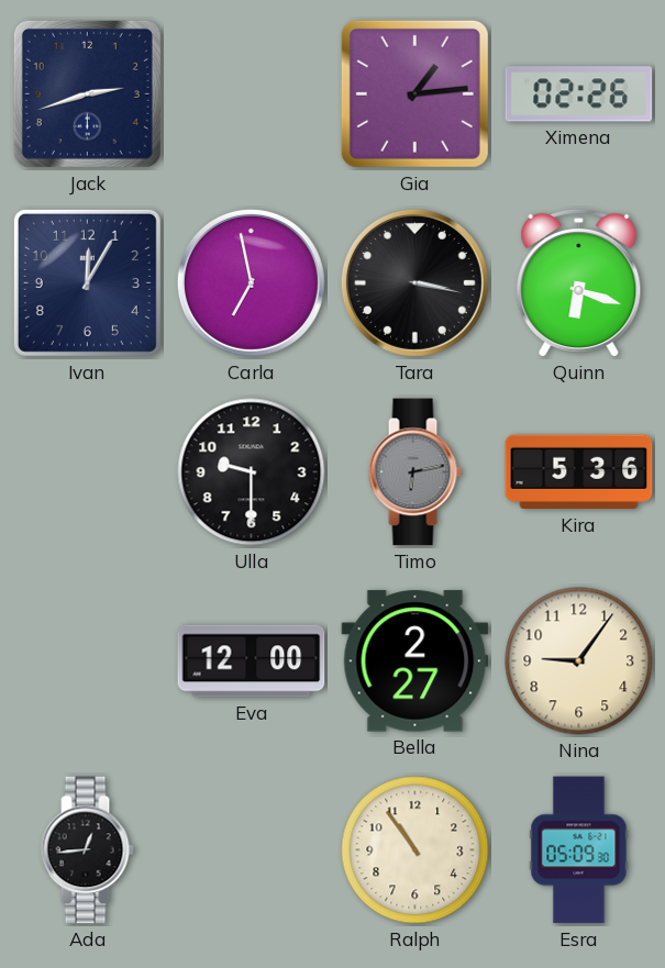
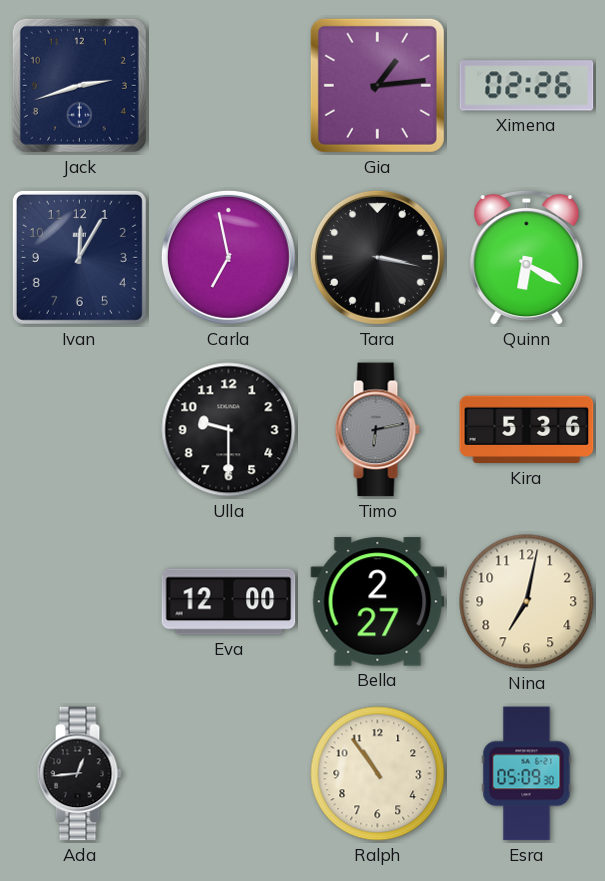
Quinn: 6:18 -> 6:20
Nina: 9:06 -> 7:02
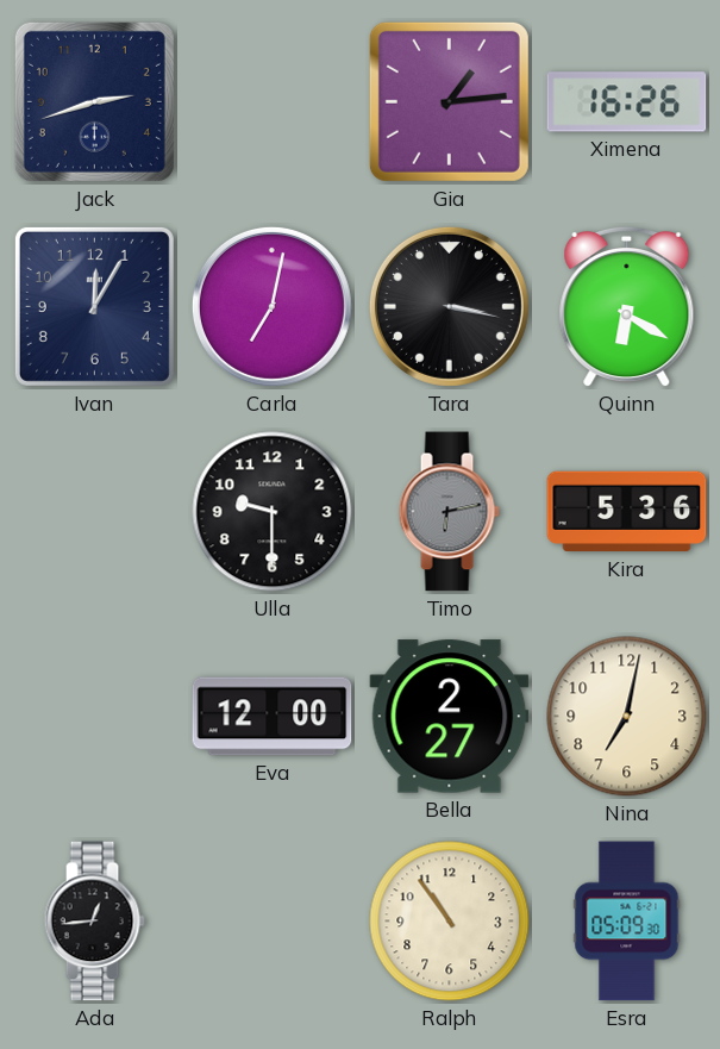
Ximena: 02:26 -> 16:26
Carla: 6:58 -> 7:02
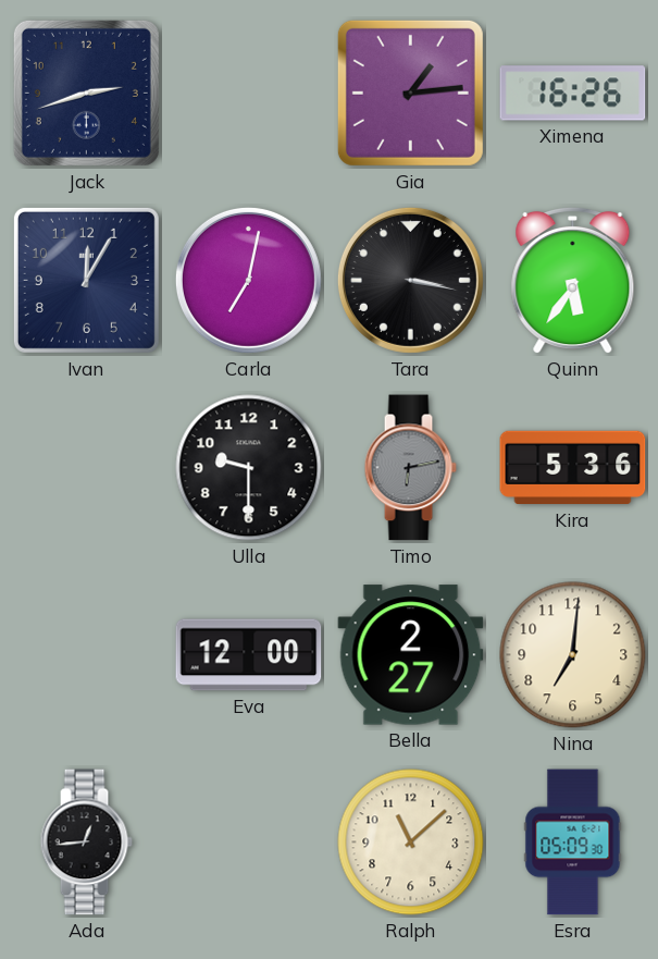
Quinn: 6:20 -> 5:36
Nina: 7:02 -> 7:01
Ralph: 10:54 -> 11:08
